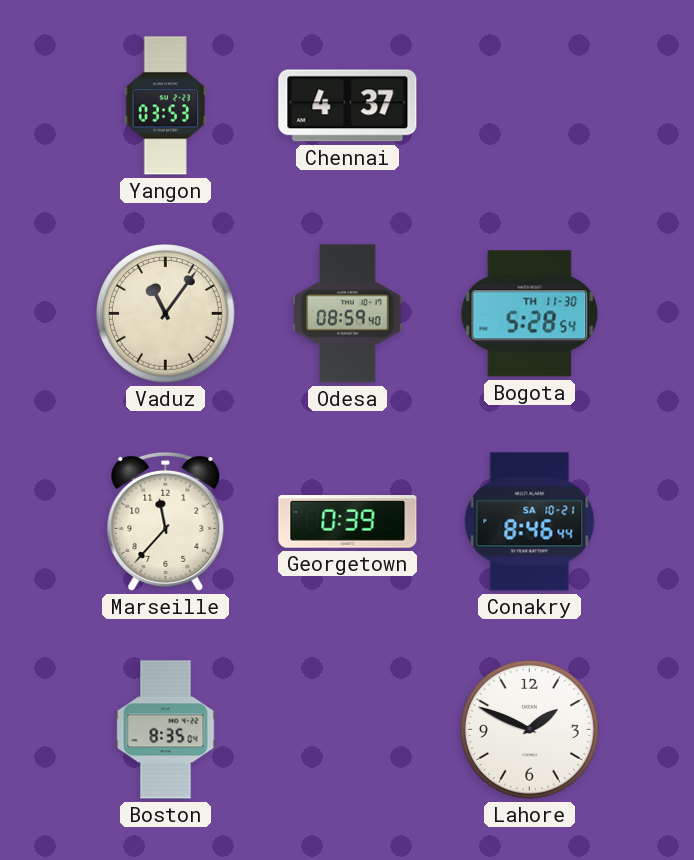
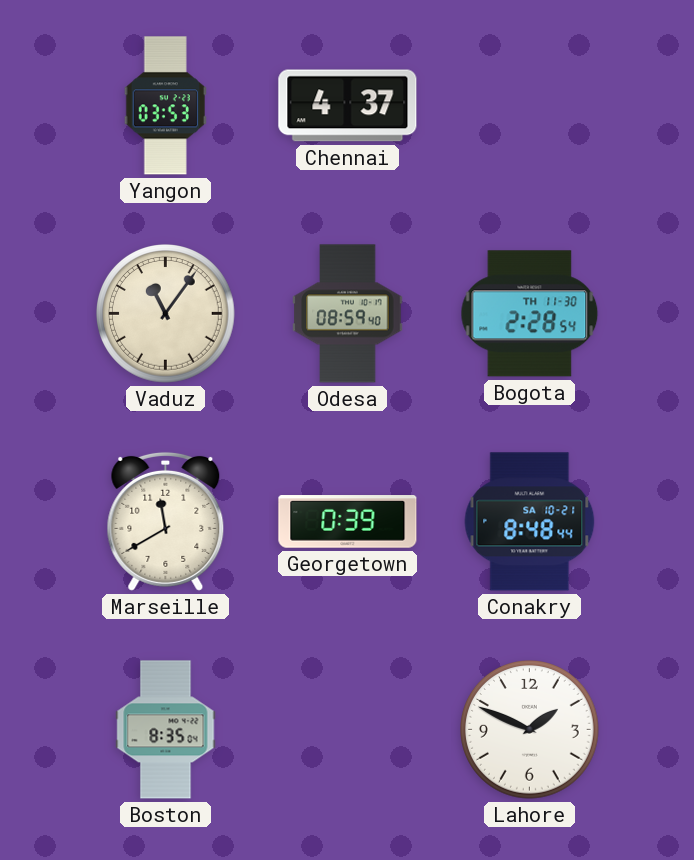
Bogota: 5:28 -> 2:28
Marseille: 11:37 -> 11:40
Conakry: 8:46 -> 8:48
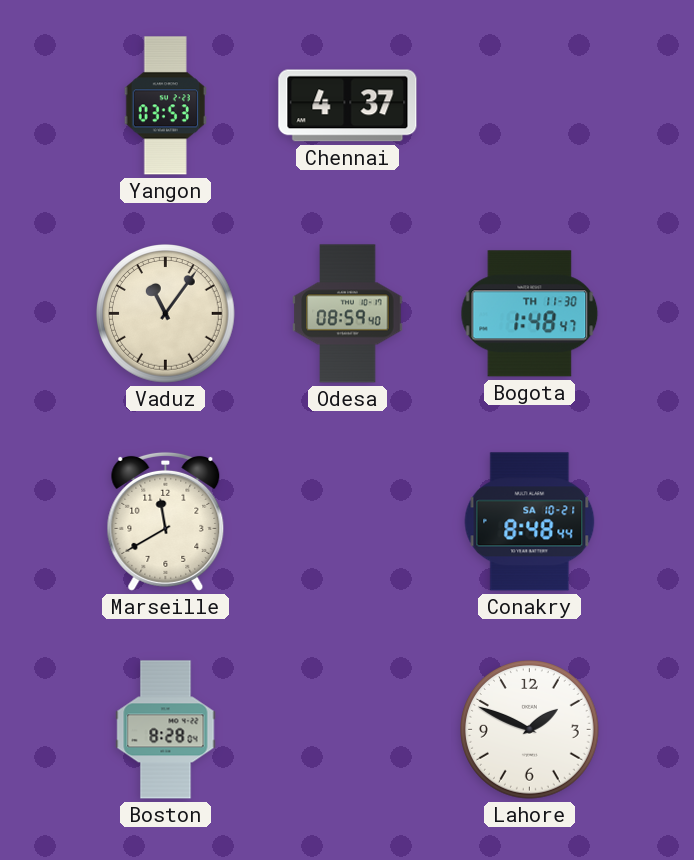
Bogota: 2:28 -> 1:48
Georgetown: 0:39 -> none
Boston: 8:35 -> 8:28
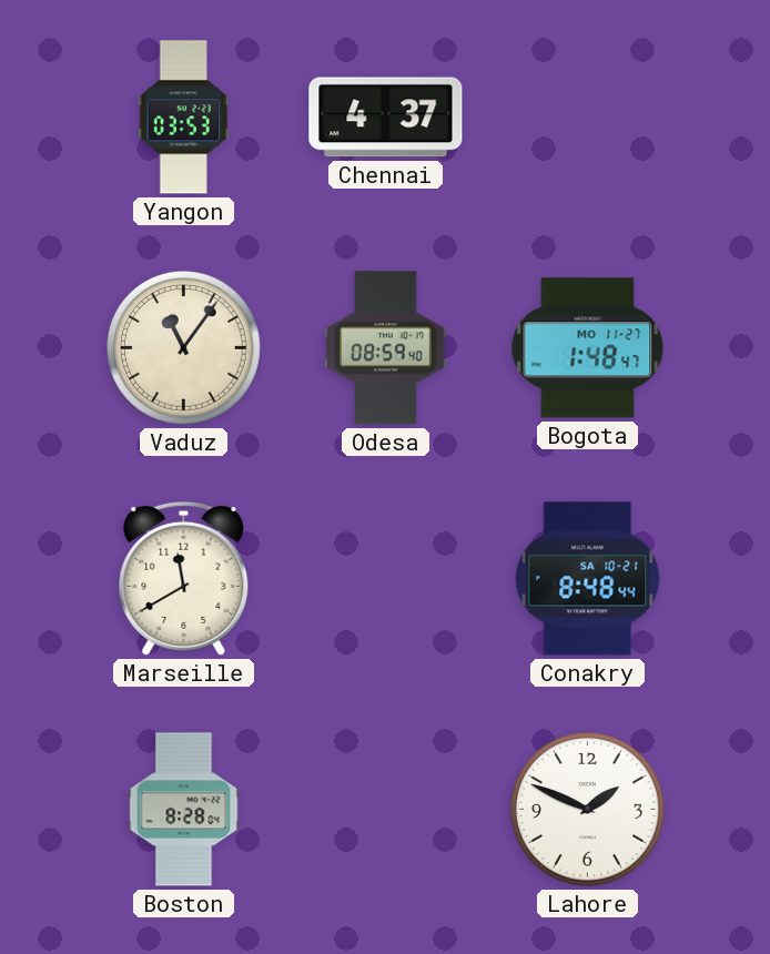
Bogota date: TH 11-30 -> MO 11-27
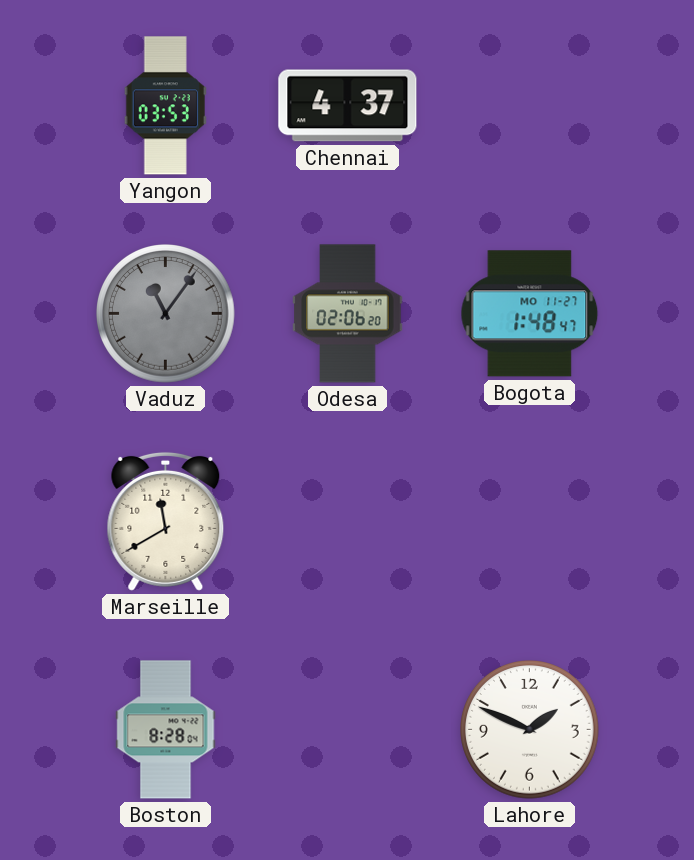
Vaduz dial: cream -> grey
Odesa: 08:59 -> 02:06
Conakry: 8:48 -> none
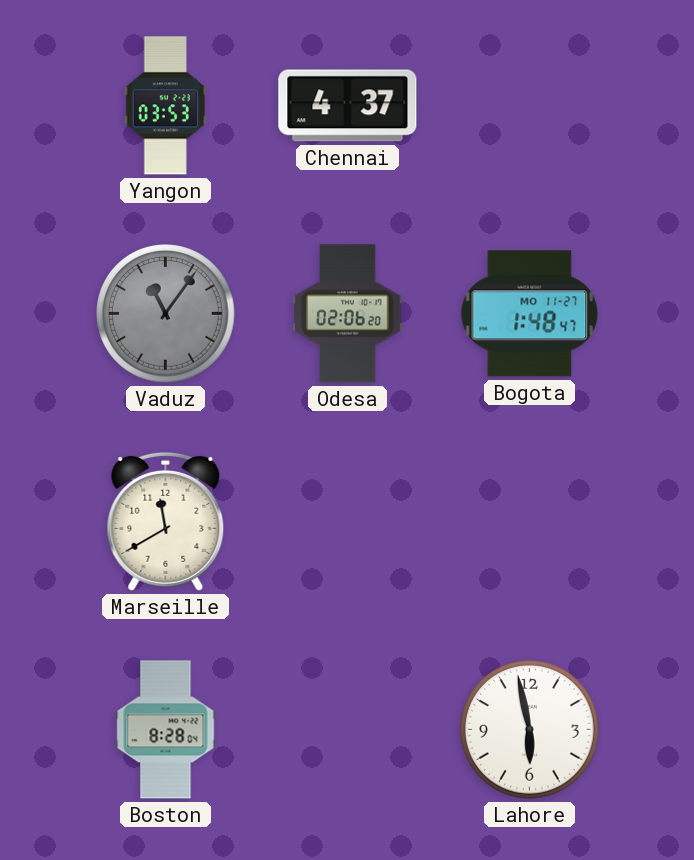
Lahore: 1:49 -> 5:58
